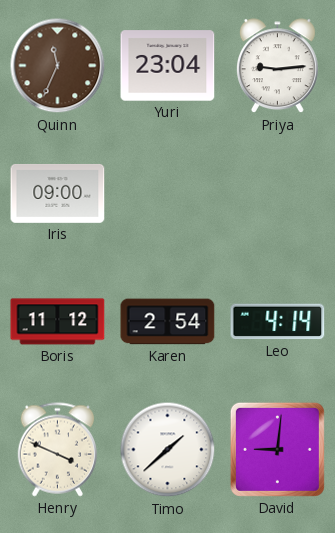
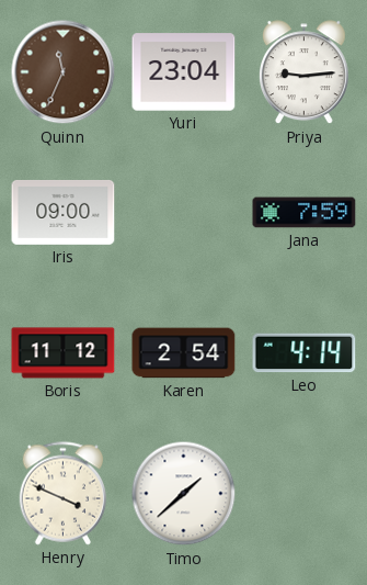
Jana: none -> 7:59
David: 9:01 -> none
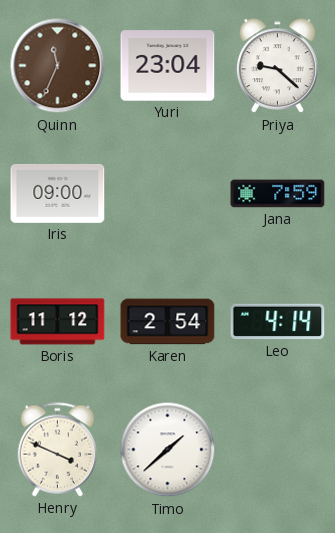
Priya: 9:14 -> 9:22
